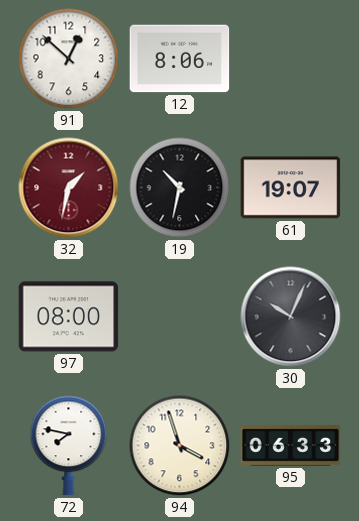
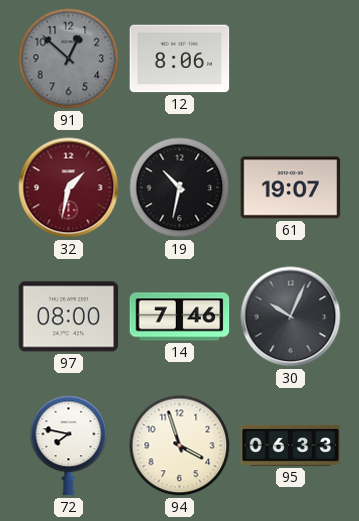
91 dial: white -> grey
14: none -> 7:46
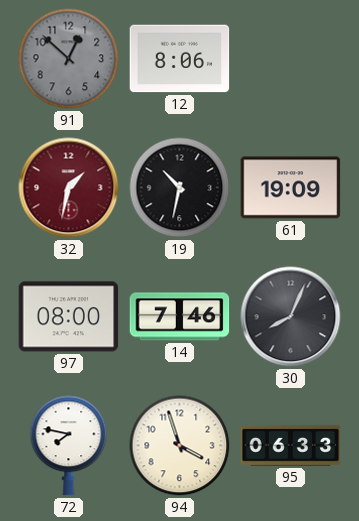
61: 19:07 -> 19:09
30: 10:04 -> 8:04
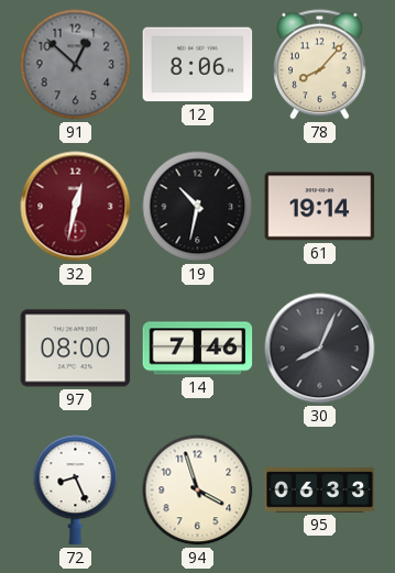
78: none -> 8:07
32: 1:32 -> 12:32
61: 19:09 -> 19:14
72: 7:47 -> 8:26
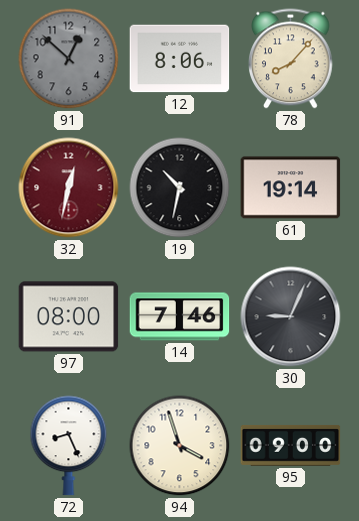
30: 8:04 -> 9:04
95: 06:33 -> 09:00
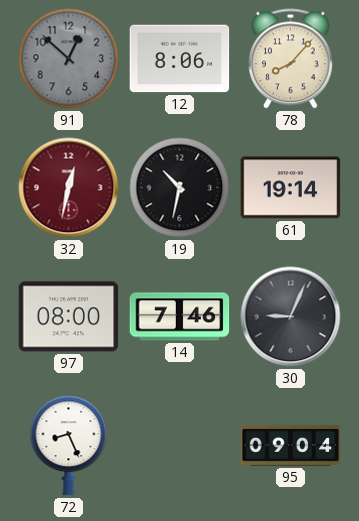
94: 3:57 -> none
95: 09:00 -> 09:04
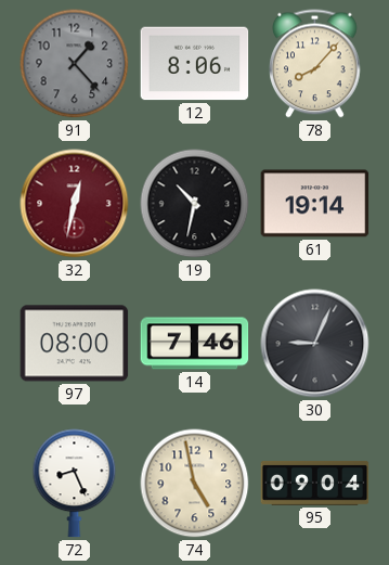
91: 12:52 -> 1:23
74: none -> 4:58
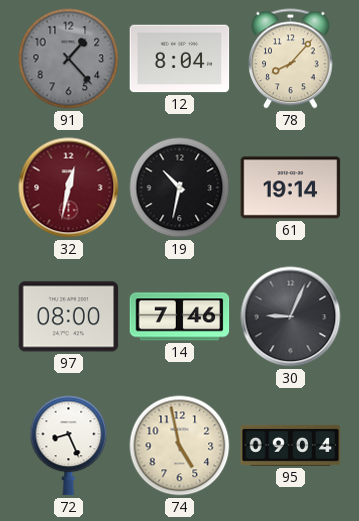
12: 8:06 -> 8:04
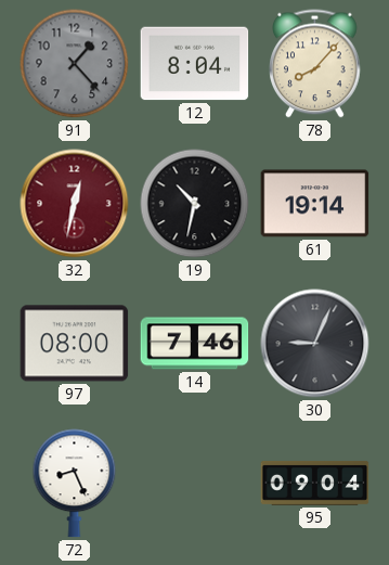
74: 4:58 -> none
